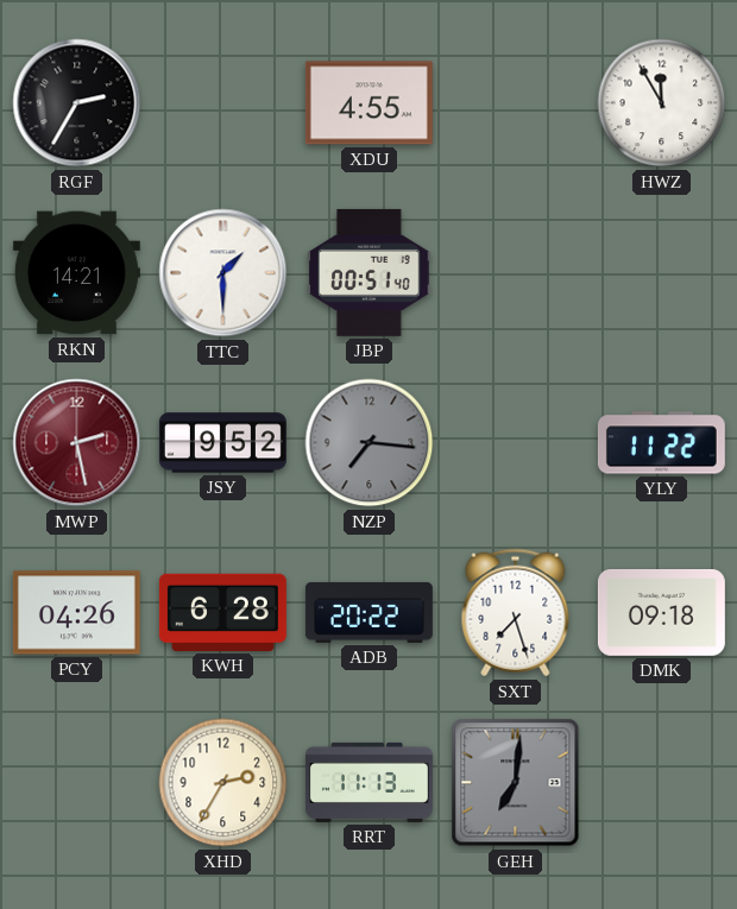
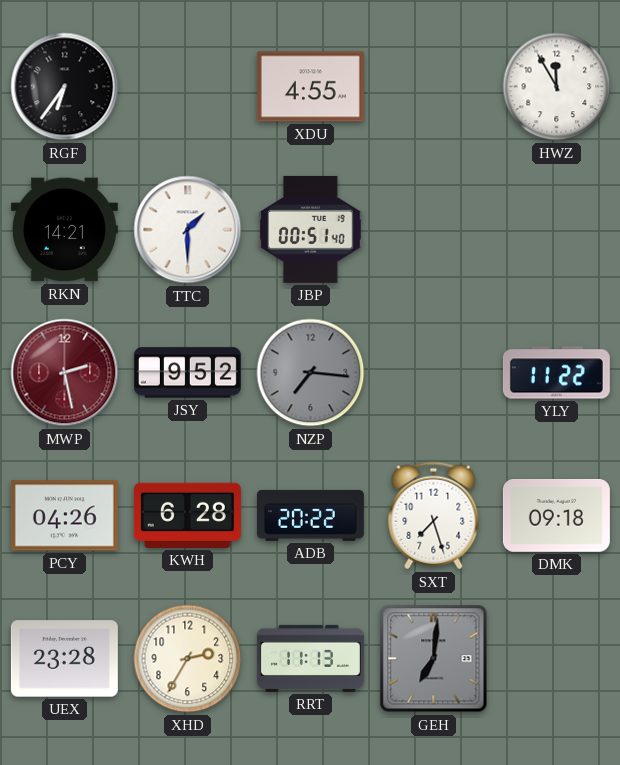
RGF: 2:35 -> 6:36
UEX: none -> 23:28
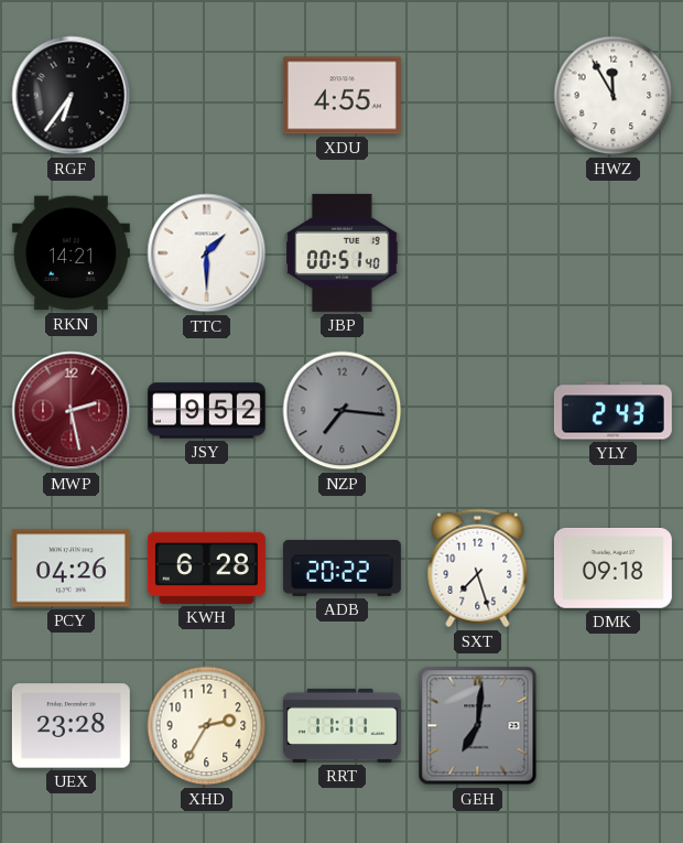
YLY: 11:22 -> 2:43
RRT: 11:13 -> 11:11
